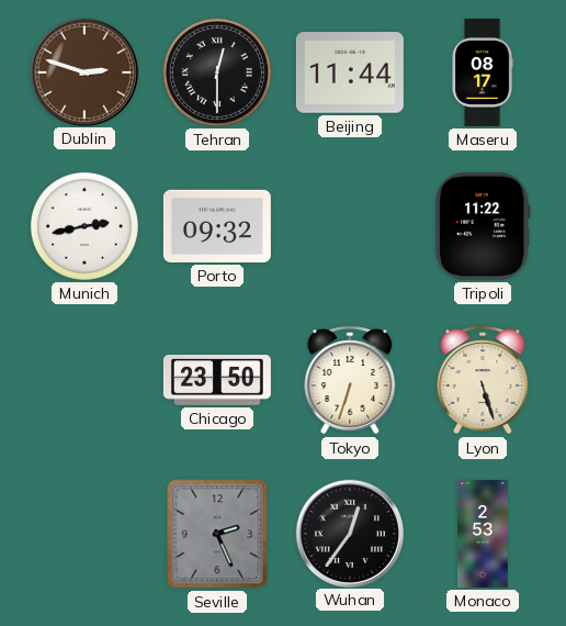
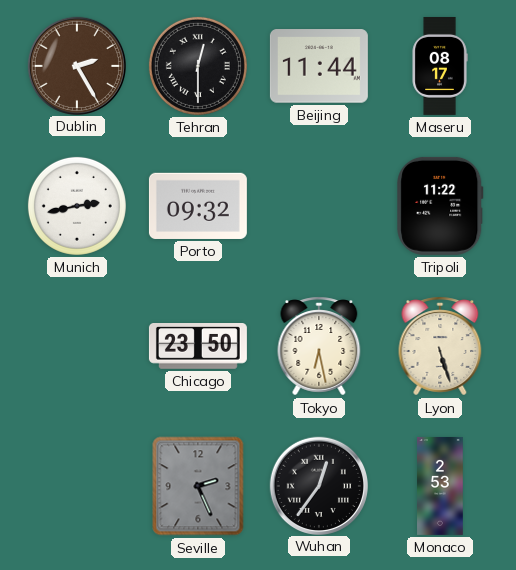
Dublin: 2:48 -> 2:25
Tokyo: 6:33 -> 6:28
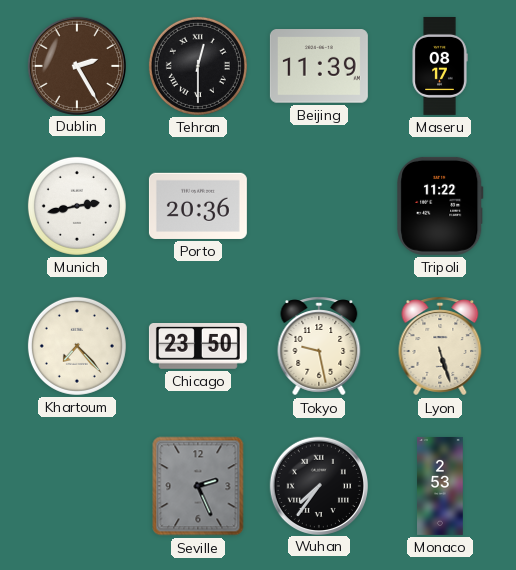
Beijing: 11:44 -> 11:39
Porto: 09:32 -> 20:36
Khartoum: none -> 7:23
Tokyo: 6:28 -> 9:28
Wuhan: 12:36 -> 7:36
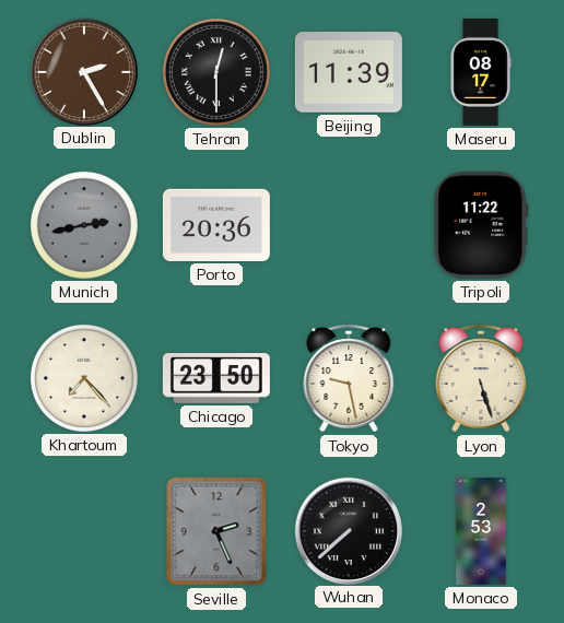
Munich dial: white -> grey
Wuhan: 7:36 -> 7:38
